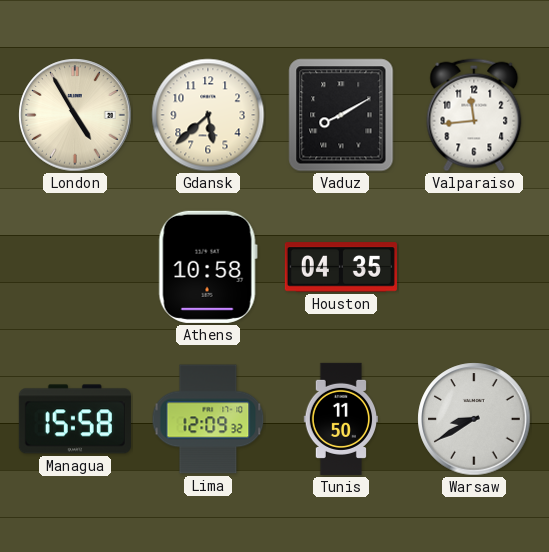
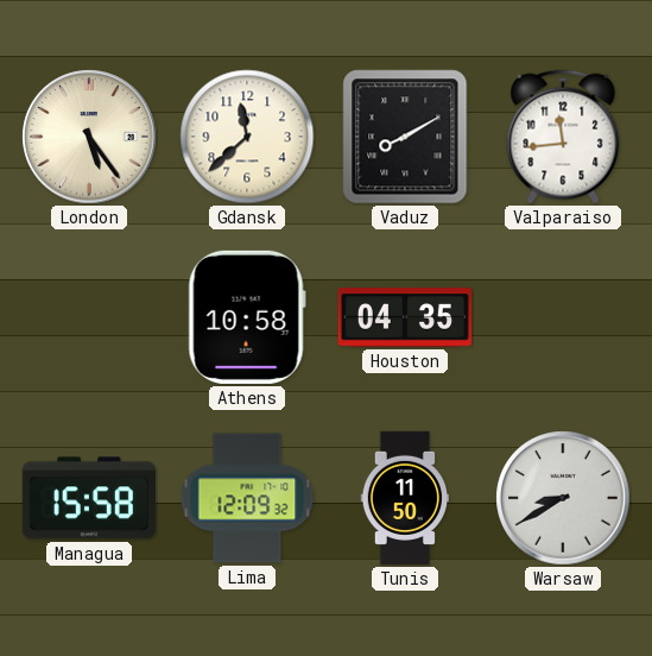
London: 4:55 -> 5:24
Gdansk: 5:38 -> 11:38
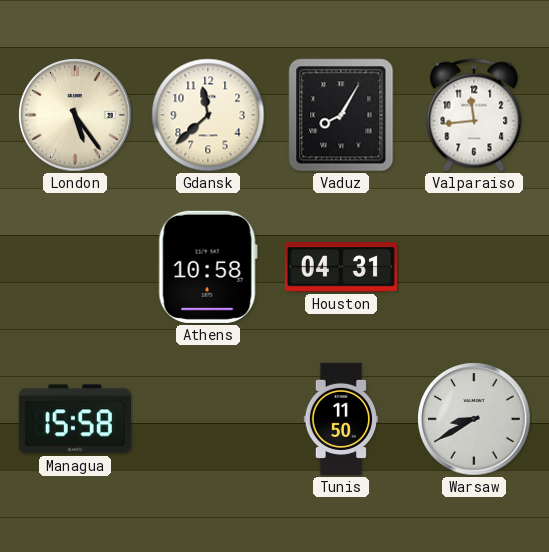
Vaduz: 8:10 -> 8:05
Houston: 04:35 -> 04:31
Lima: 12:09 -> none
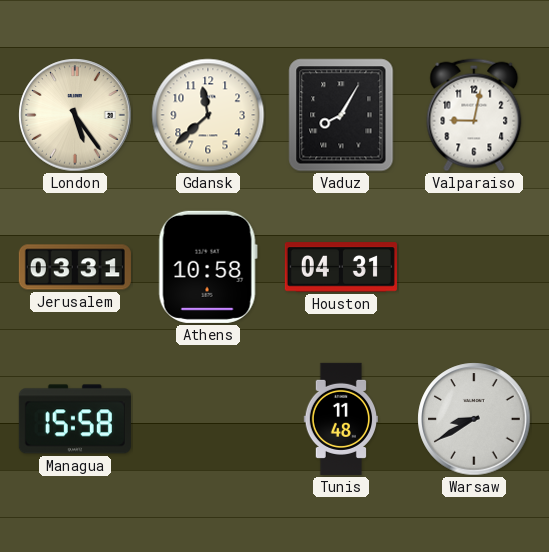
Valparaiso: 11:44 -> 9:02
Jerusalem: none -> 03:31
Tunis: 11:50 -> 11:48
